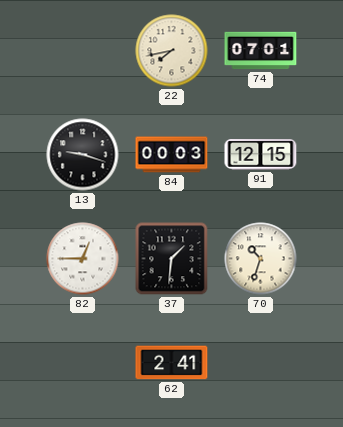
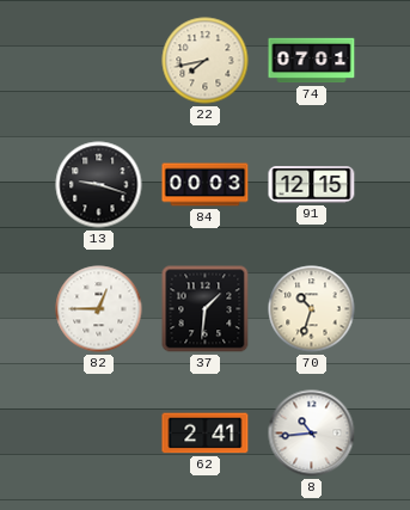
8: none -> 10:44
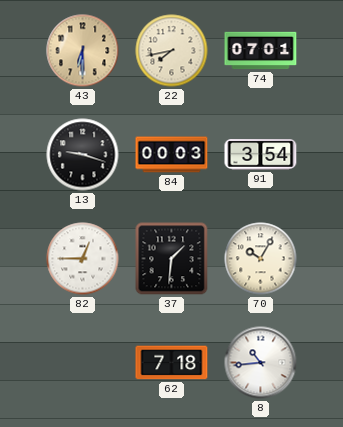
43: none -> 6:30
91: 12:15 -> 3:54
70: 10:33 -> 10:05
62: 2:41 -> 7:18
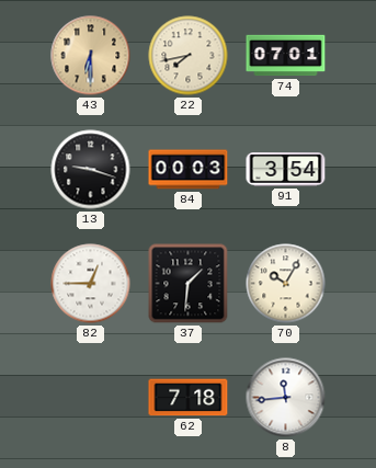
8: 10:44 -> 11:44
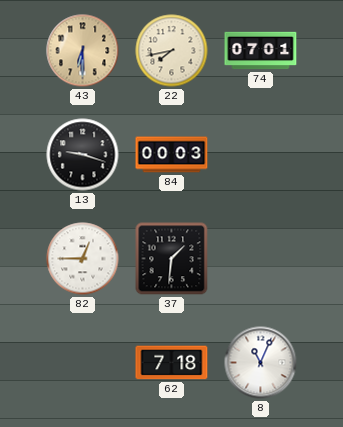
91: 3:54 -> none
70: 10:05 -> none
8: 11:44 -> 11:04
